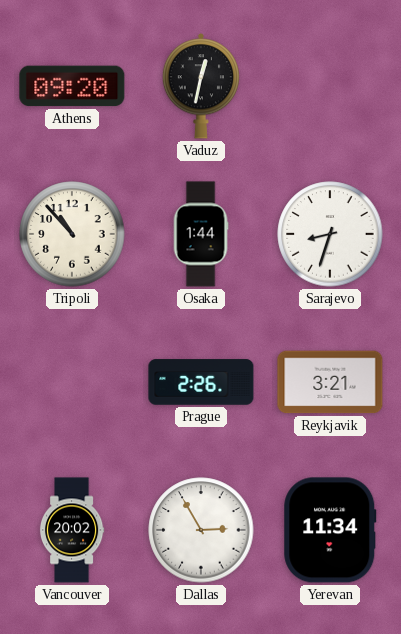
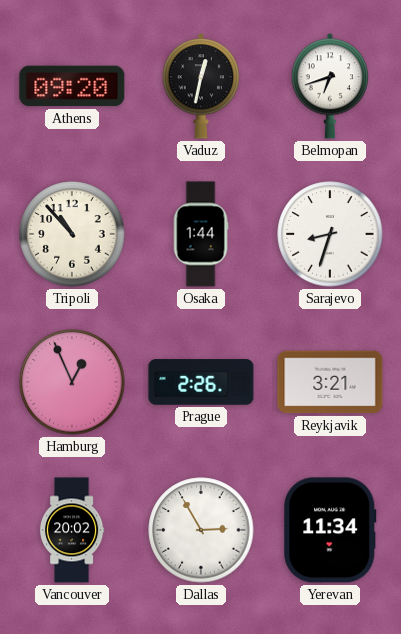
Belmopan: none -> 6:42
Hamburg: none -> 12:56
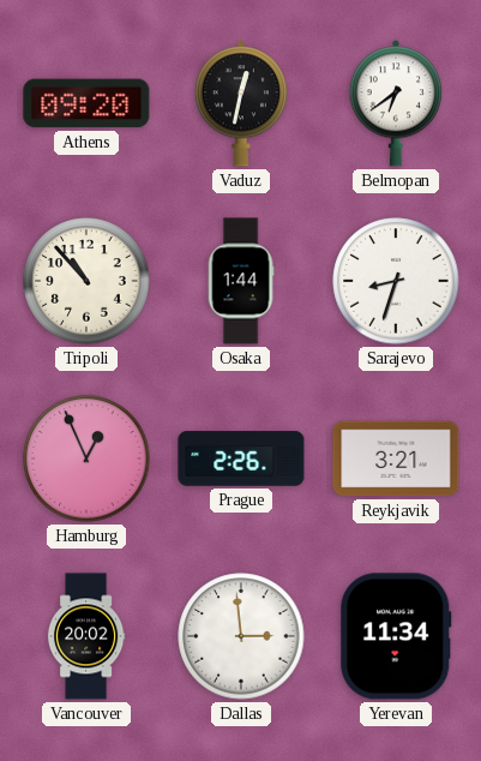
Belmopan: 6:42 -> 6:39
Dallas: 2:55 -> 2:59
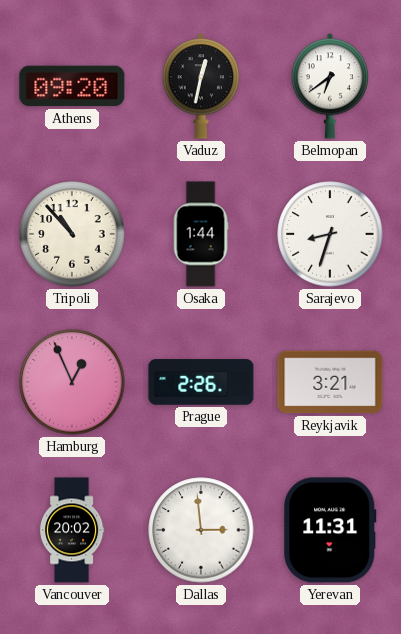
Yerevan: 11:34 -> 11:31
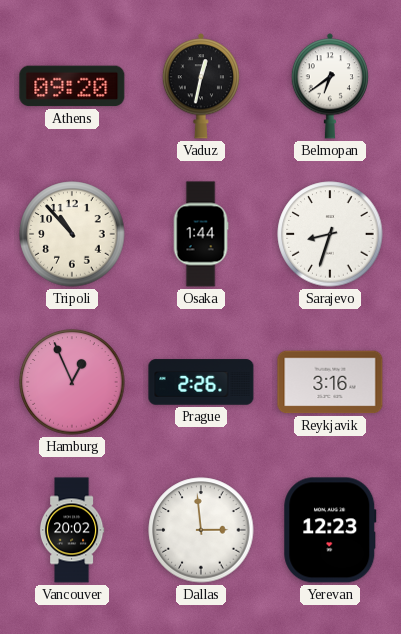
Reykjavik: 3:21 -> 3:16
Yerevan: 11:31 -> 12:23
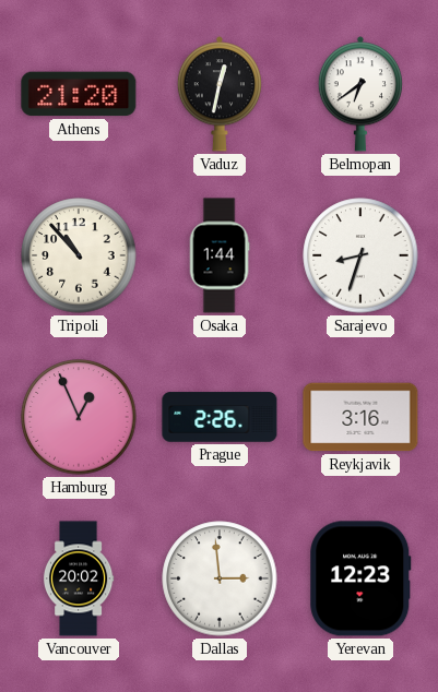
Athens: 09:20 -> 21:20
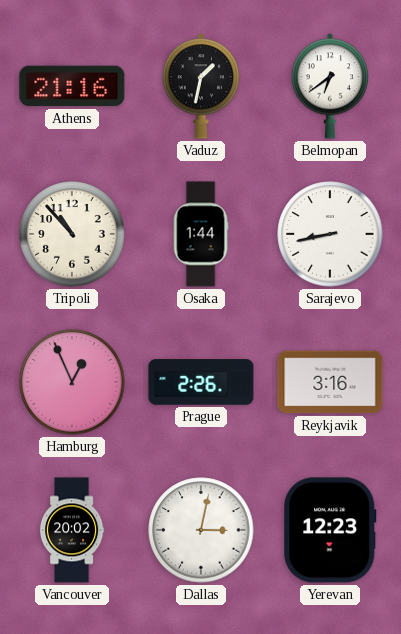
Athens: 21:20 -> 21:16
Vaduz: 12:32 -> 1:32
Sarajevo: 8:33 -> 8:43
Dallas: 2:59 -> 3:02
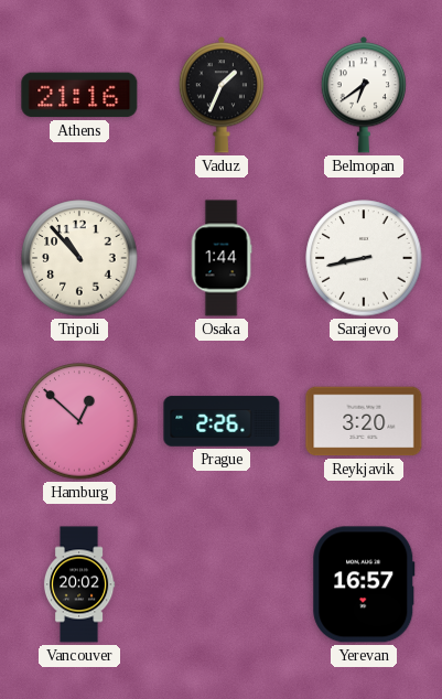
Vaduz: 1:32 -> 1:34
Hamburg: 12:56 -> 12:52
Reykjavik: 3:16 -> 3:20
Dallas: 3:02 -> none
Yerevan: 12:23 -> 16:57
